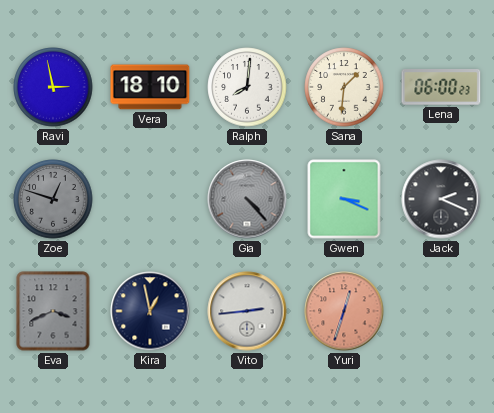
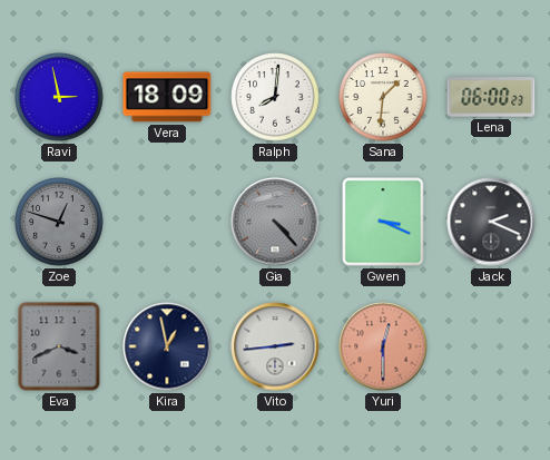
Vera: 18:10 -> 18:09
Yuri: 12:33 -> 12:30
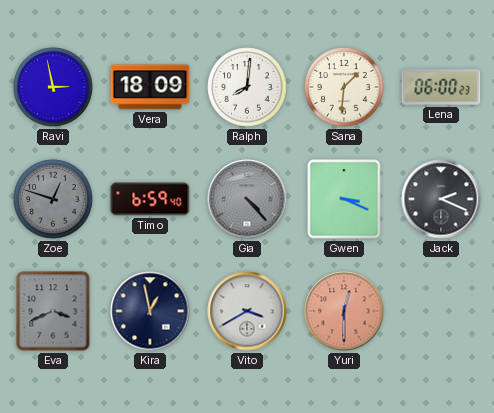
Timo: none -> 6:59
Vito: 2:44 -> 3:40
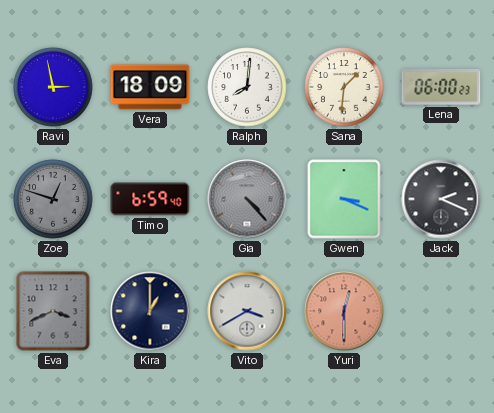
Kira: 12:58 -> 1:00
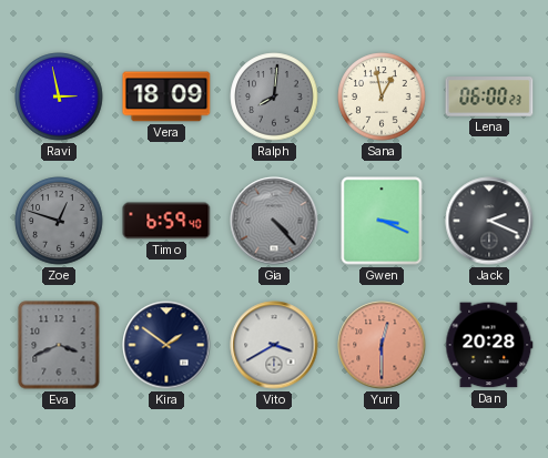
Ralph dial: white -> grey
Sana: 1:31 -> 12:58
Kira: 1:00 -> 1:51
Dan: none -> 20:28
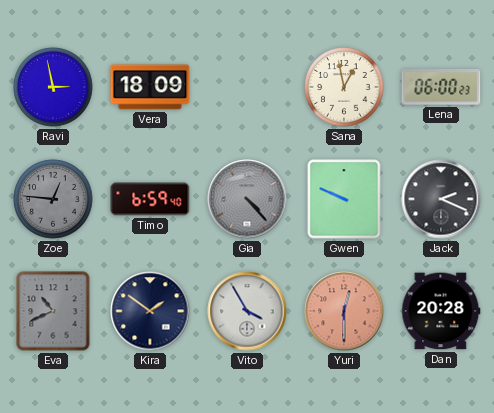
Ralph: 8:01 -> none
Zoe: 12:48 -> 12:46
Gwen: 3:19 -> 9:49
Eva: 3:41 -> 10:41
Vito: 3:40 -> 3:55
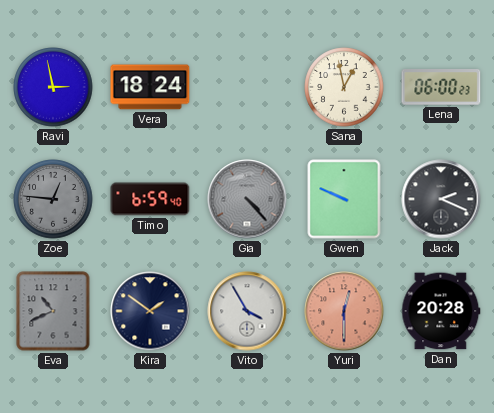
Vera: 18:09 -> 18:24
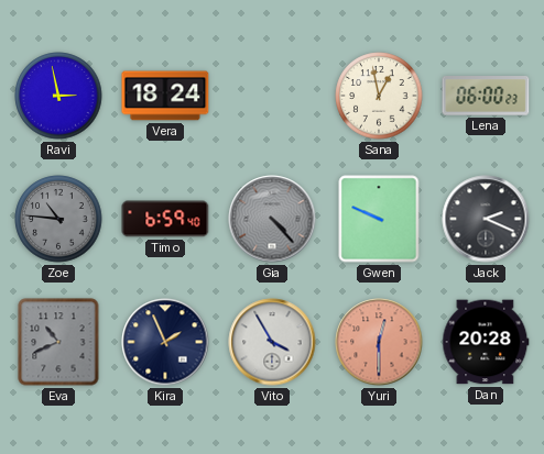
Zoe: 12:46 -> 10:46
Kira: 1:51 -> 1:56
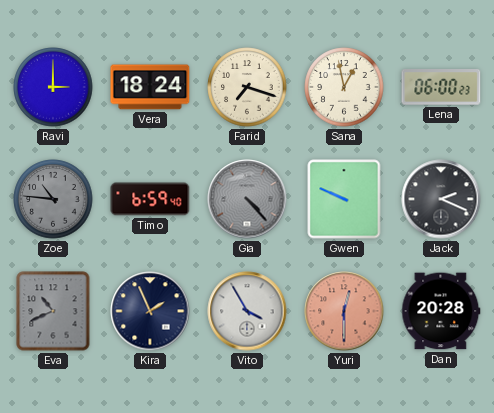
Ravi: 2:58 -> 3:00
Farid: none -> 7:18
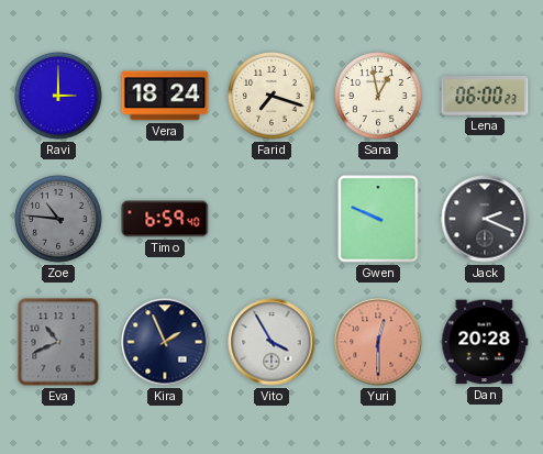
Gia: 4:23 -> none
